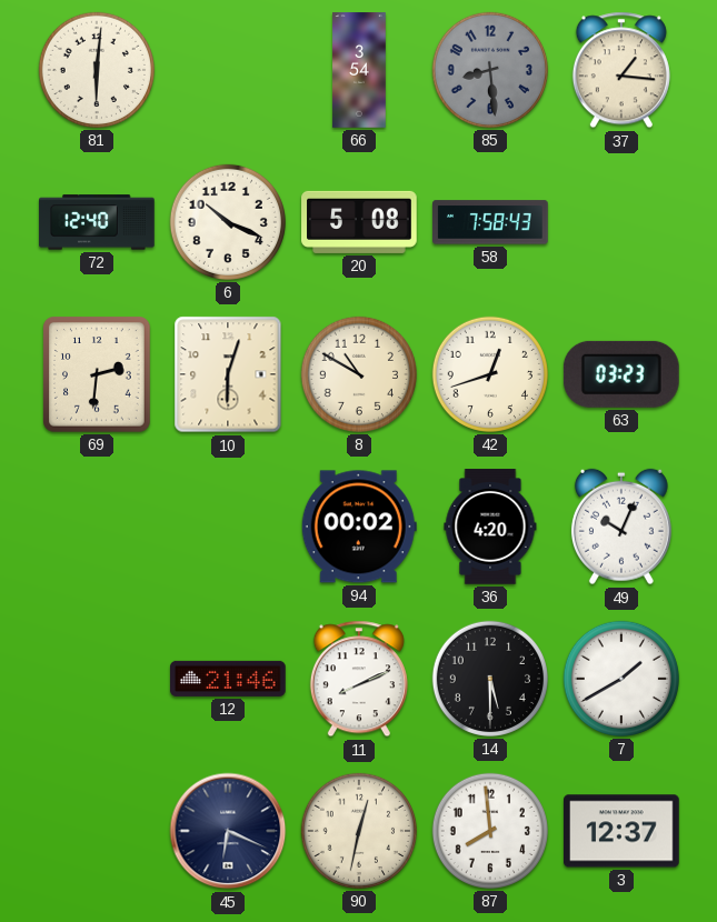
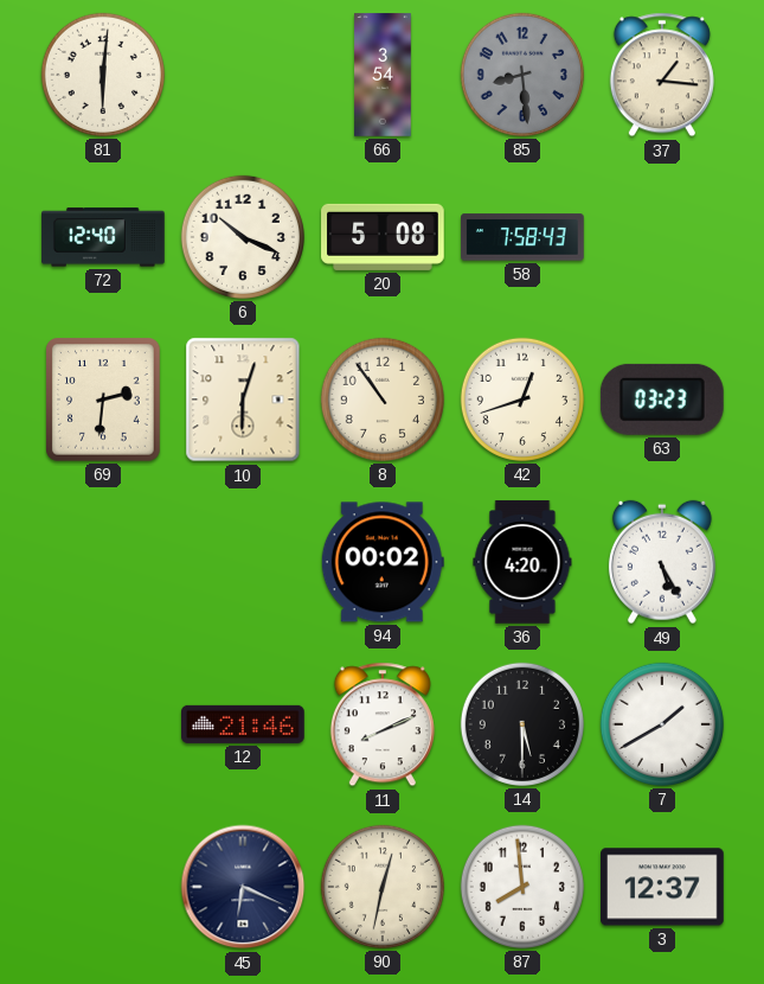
8: 10:50 -> 10:54
49: 10:04 -> 5:25
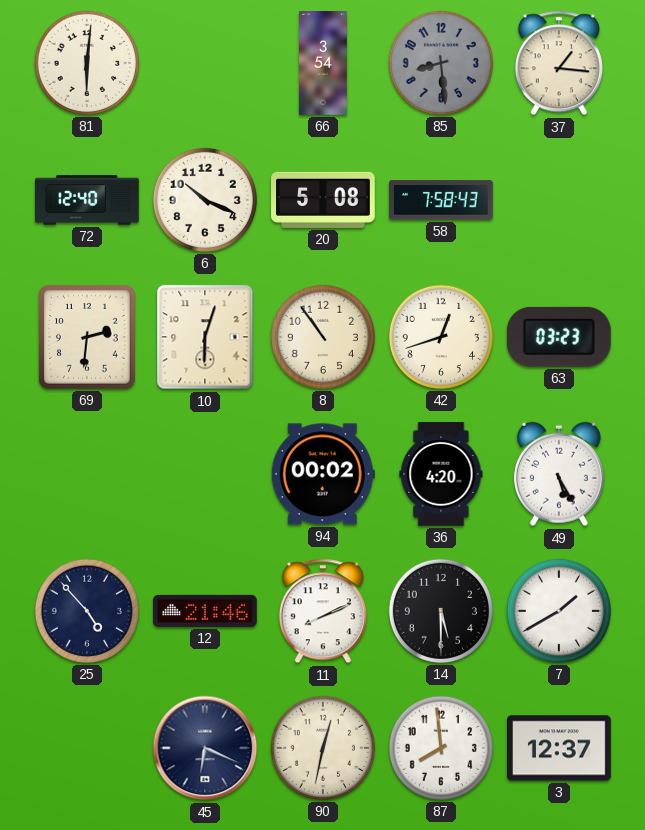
25: none -> 4:53
